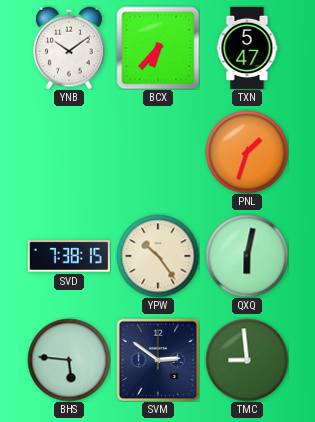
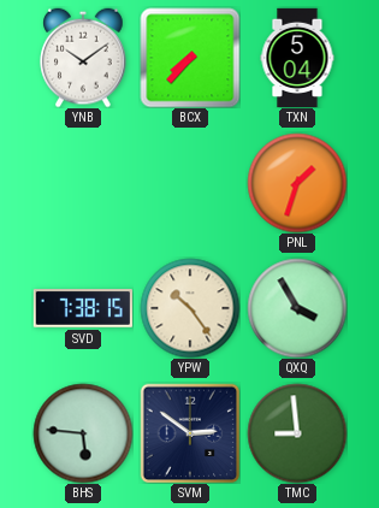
BCX: 6:37 -> 7:37
TXN: 5:47 -> 5:04
QXQ: 6:02 -> 3:55
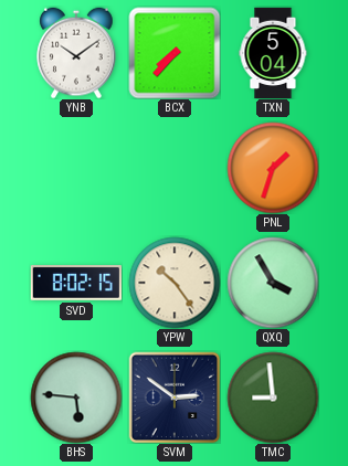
SVD: 7:38 -> 8:02
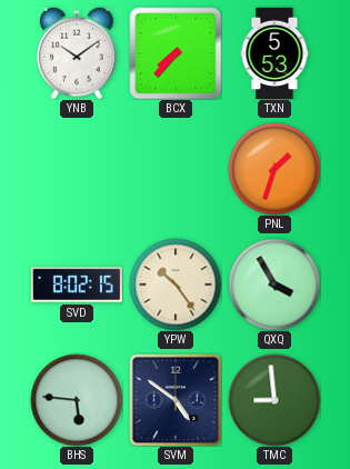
TXN: 5:04 -> 5:53
SVM: 2:51 -> 4:51
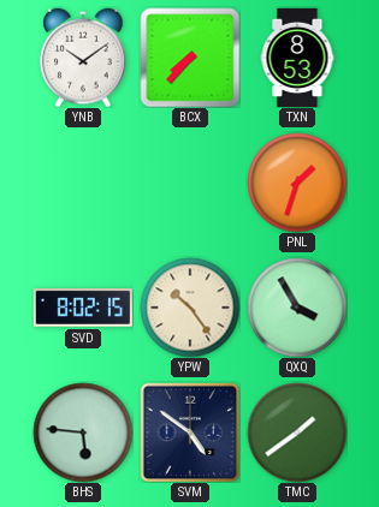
TXN: 5:53 -> 8:53
TMC: 8:59 -> 1:39
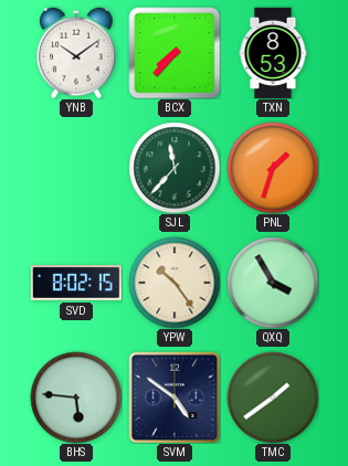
SJL: none -> 11:37
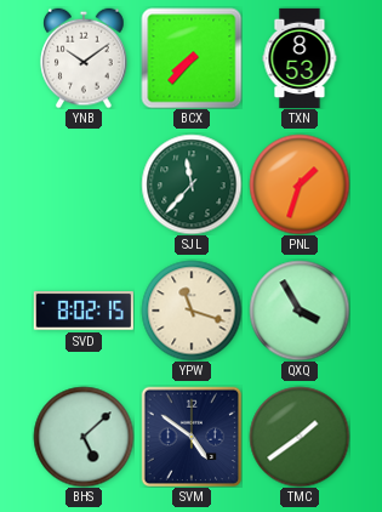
YPW: 10:24 -> 11:18
BHS: 5:46 -> 5:08
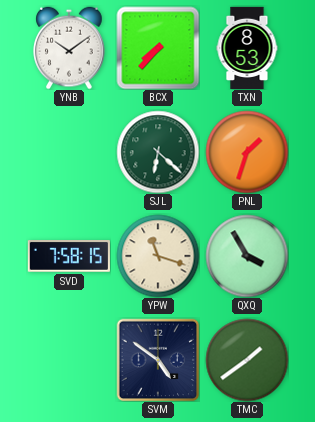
SJL: 11:37 -> 6:22
SVD: 8:02 -> 7:58
BHS: 5:08 -> none
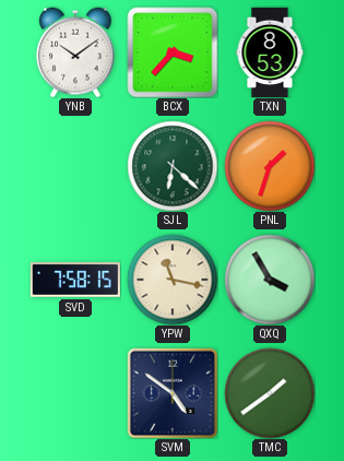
BCX: 7:37 -> 3:37
YPW: 11:18 -> 11:17
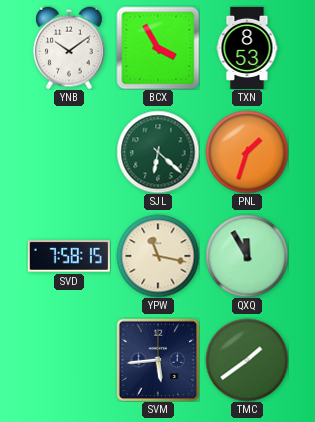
BCX: 3:37 -> 3:55
QXQ: 3:55 -> 11:55
SVM: 4:51 -> 5:44
